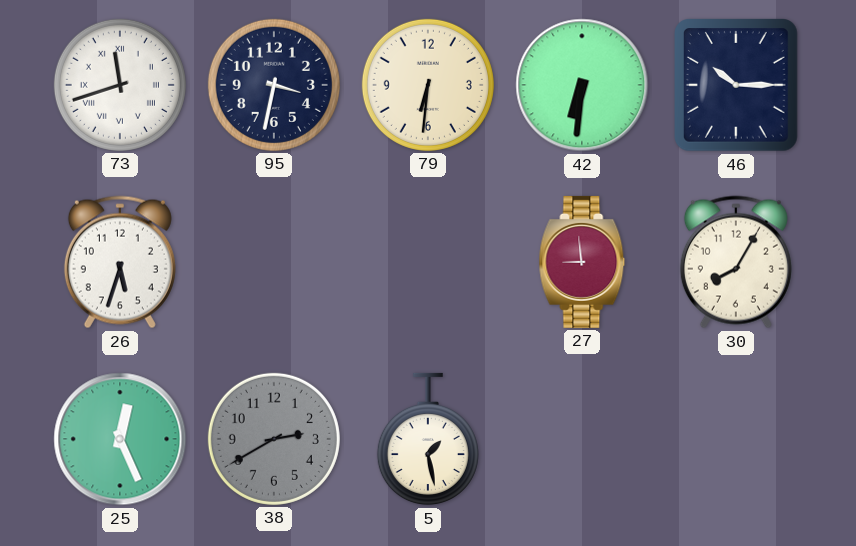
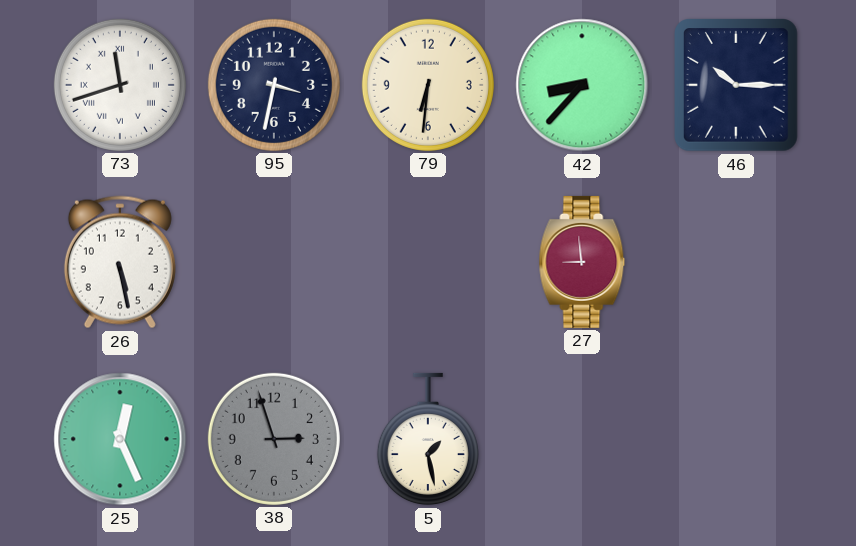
42: 6:31 -> 8:37
26: 5:33 -> 5:28
30: 8:05 -> none
38: 2:40 -> 2:57
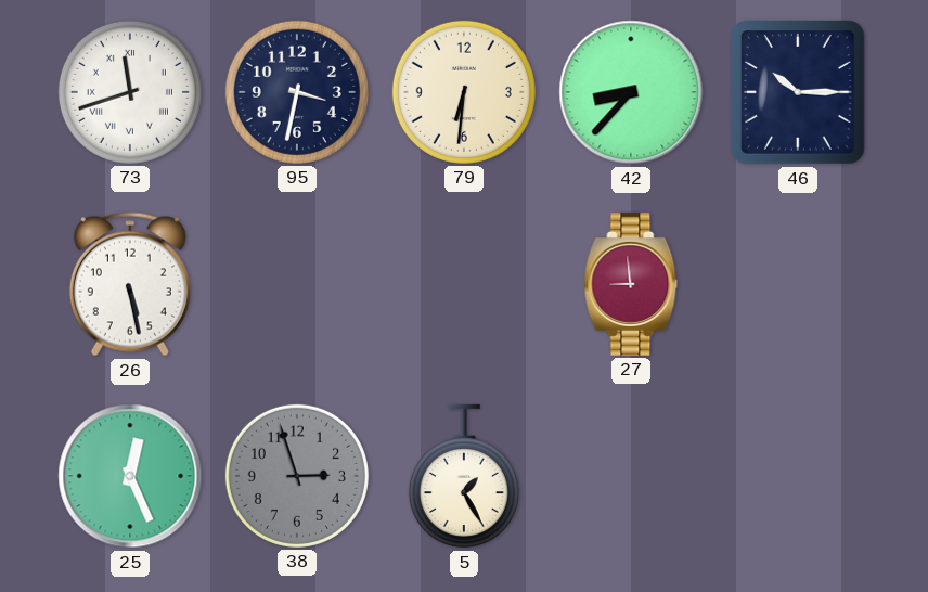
5: 1:28 -> 1:25
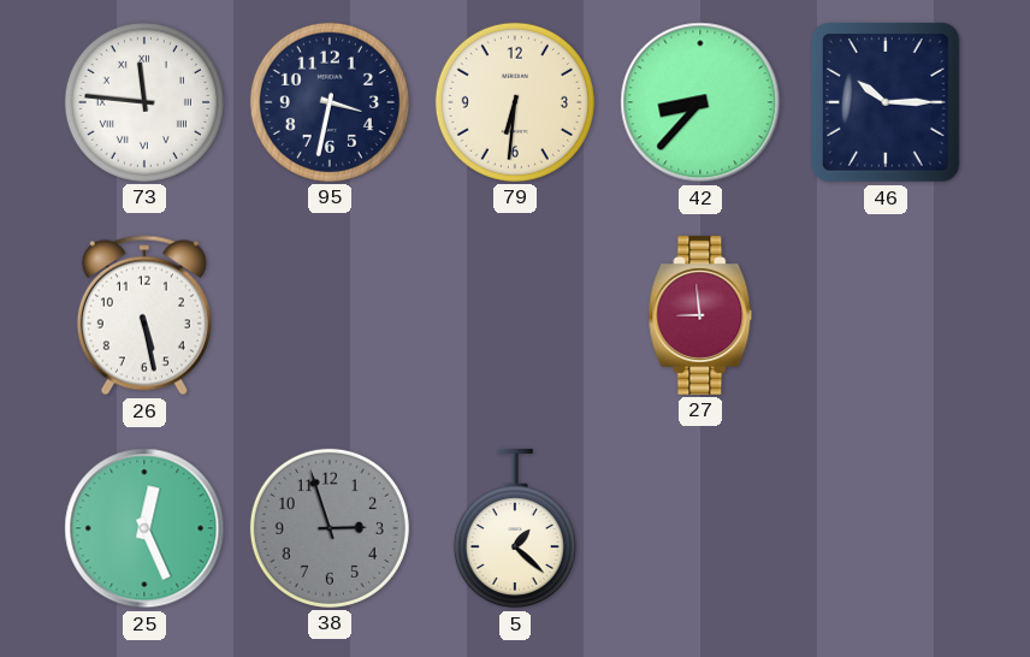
73: 11:42 -> 11:46
5: 1:25 -> 1:22
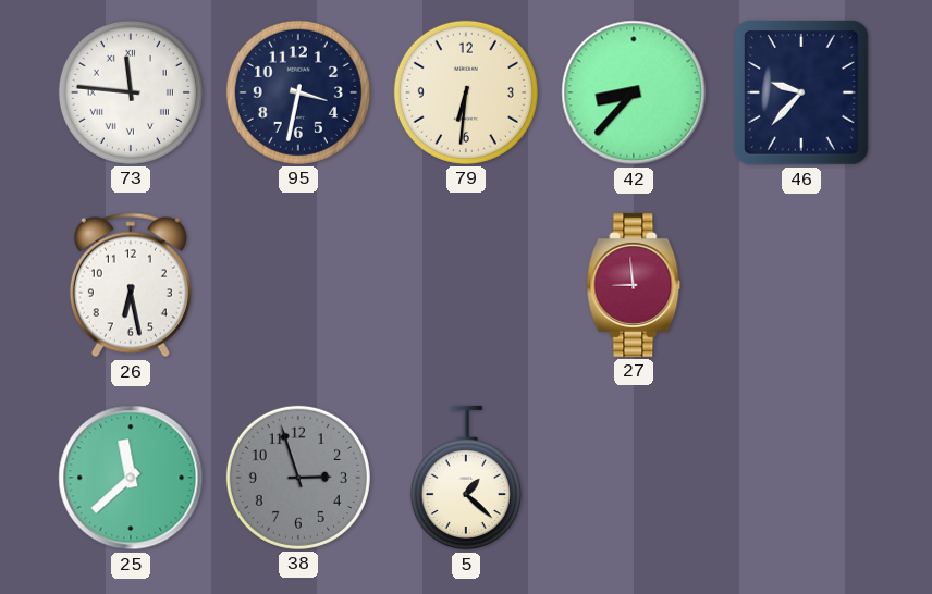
46: 10:15 -> 9:37
26: 5:28 -> 6:28
25: 12:26 -> 11:38
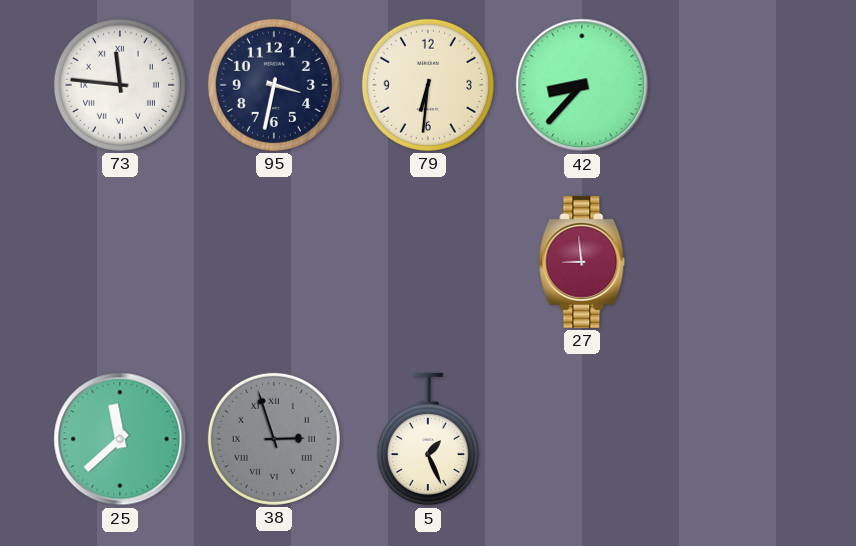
46: 9:37 -> none
26: 6:28 -> none
38 numerals: Arabic -> Roman
5: 1:22 -> 1:26
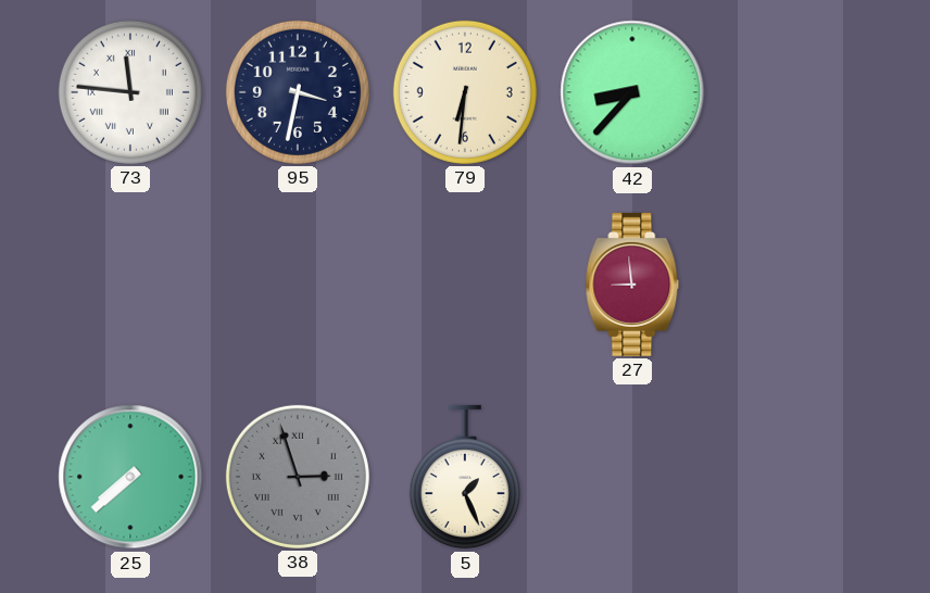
25: 11:38 -> 7:38
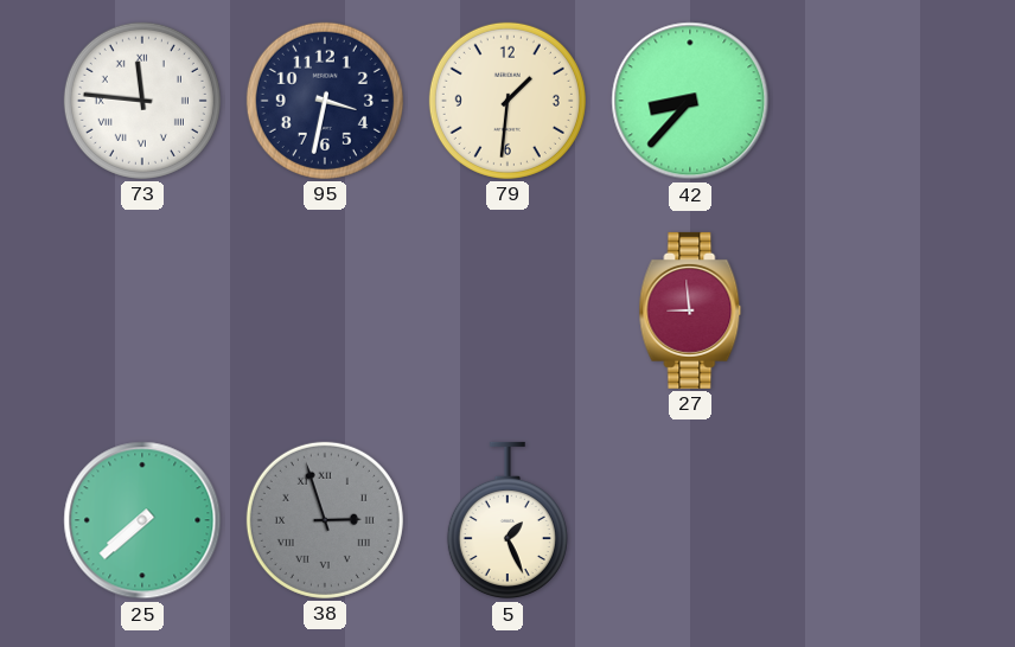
79: 6:31 -> 1:31
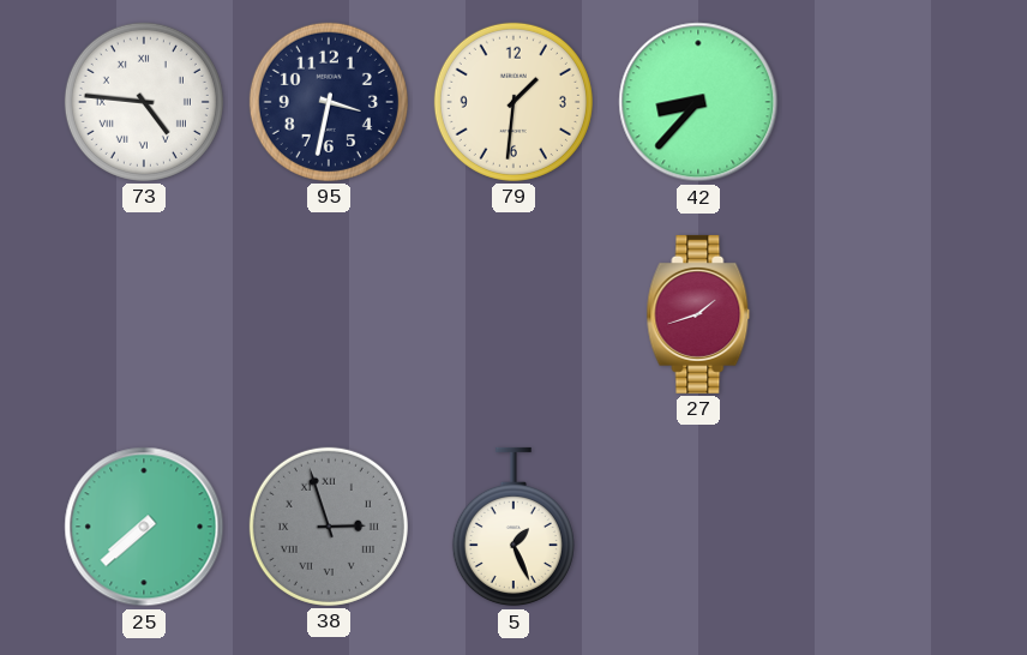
73: 11:46 -> 4:46
27: 8:59 -> 1:42
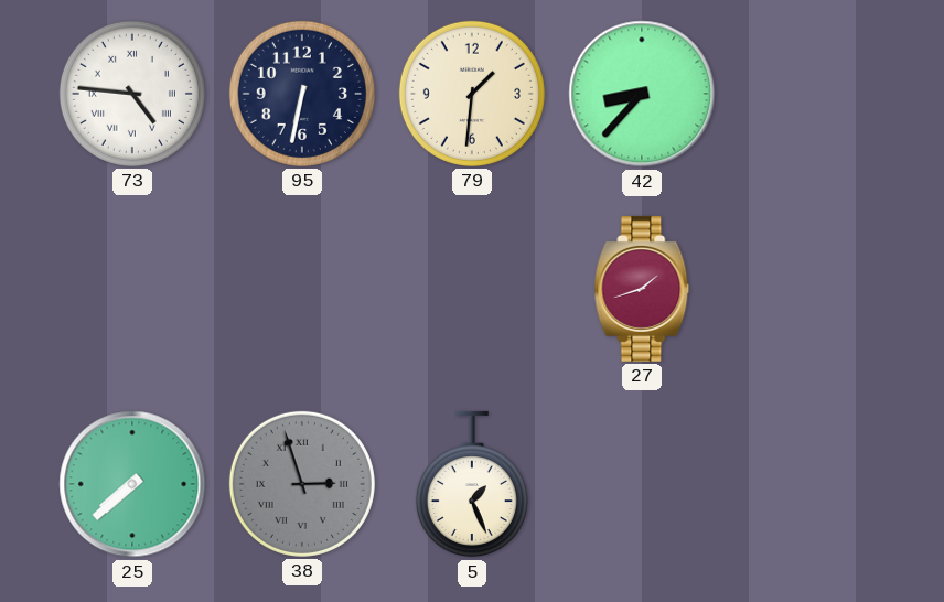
95: 3:32 -> 6:32
